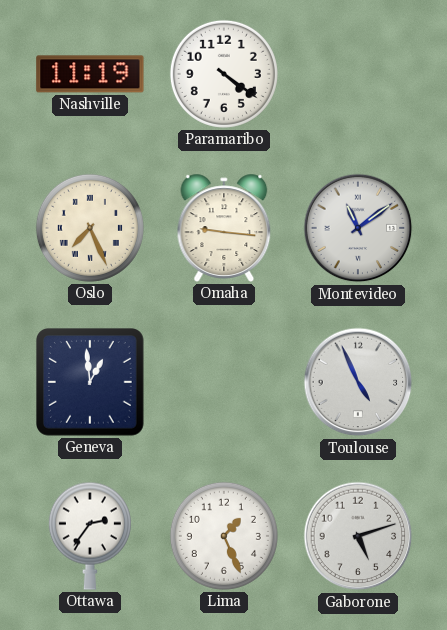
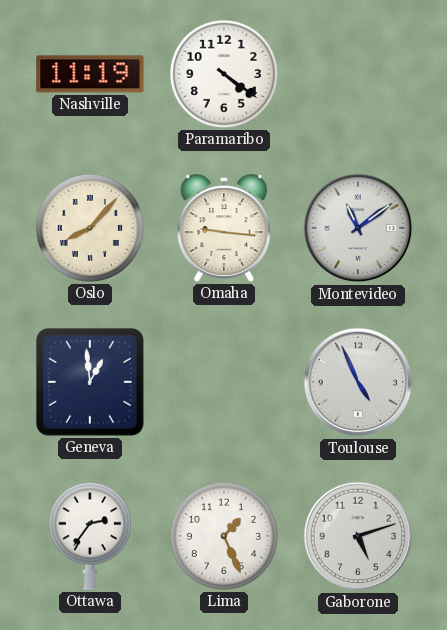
Oslo: 7:26 -> 8:07
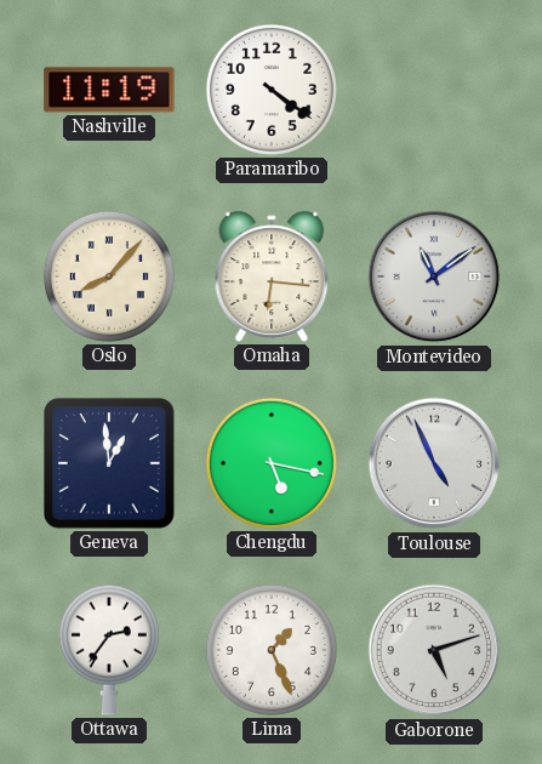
Omaha: 9:16 -> 6:16
Chengdu: none -> 5:17
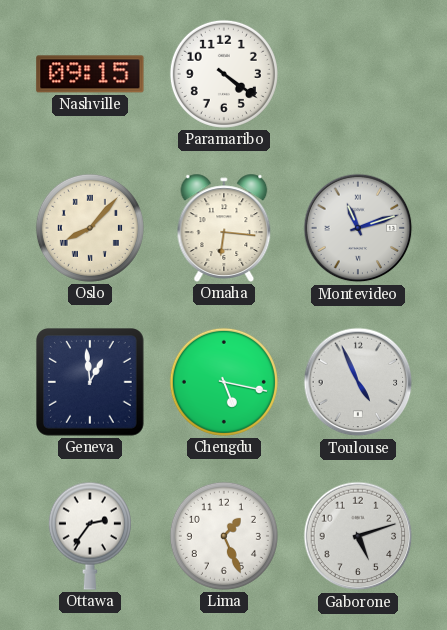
Nashville: 11:19 -> 09:15
Montevideo: 11:09 -> 11:12
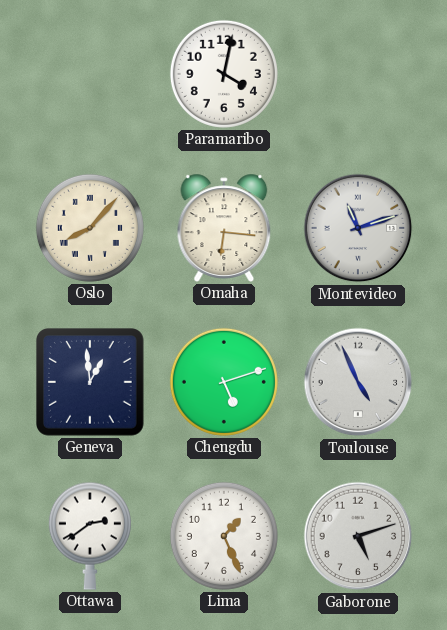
Nashville: 09:15 -> none
Paramaribo: 4:21 -> 4:02
Chengdu: 5:17 -> 5:12
Ottawa: 2:36 -> 2:39
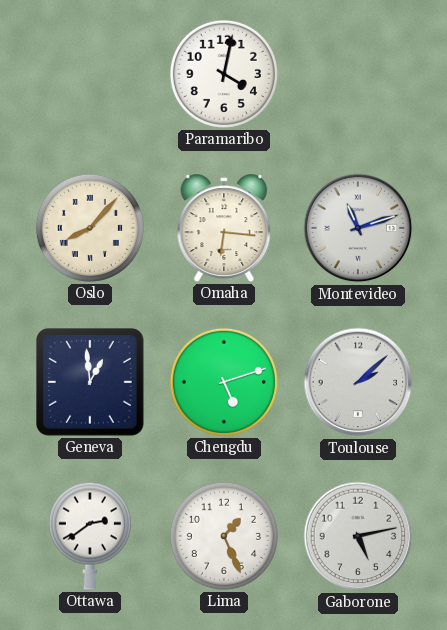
Toulouse: 4:56 -> 2:08
Gaborone: 5:12 -> 5:13
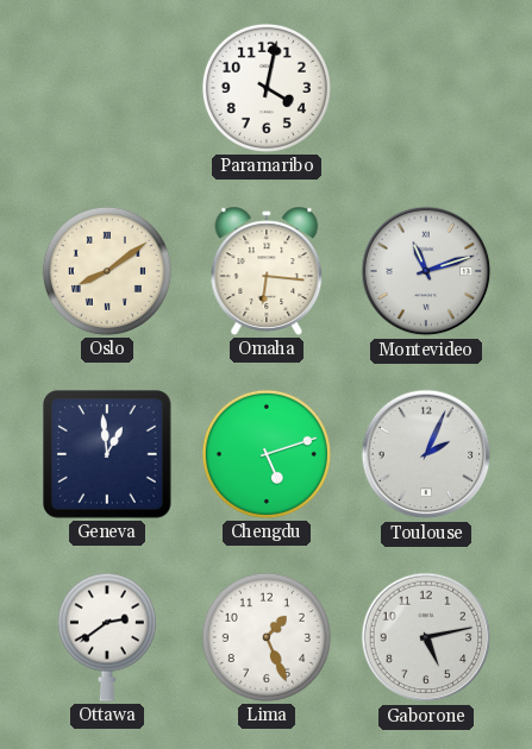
Oslo: 8:07 -> 8:09
Toulouse: 2:08 -> 2:04
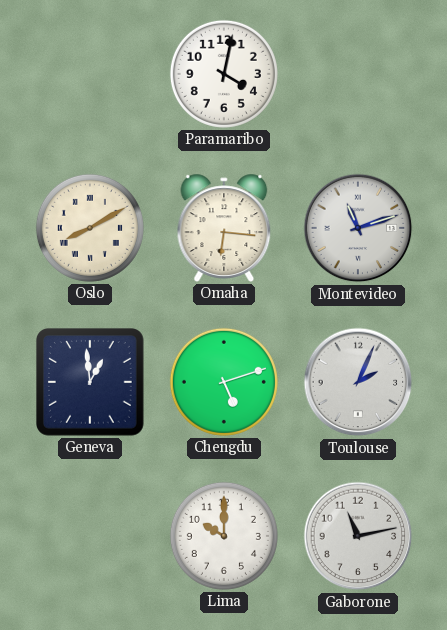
Oslo: 8:09 -> 8:10
Ottawa: 2:39 -> none
Lima: 1:26 -> 10:00
Gaborone: 5:13 -> 11:13
